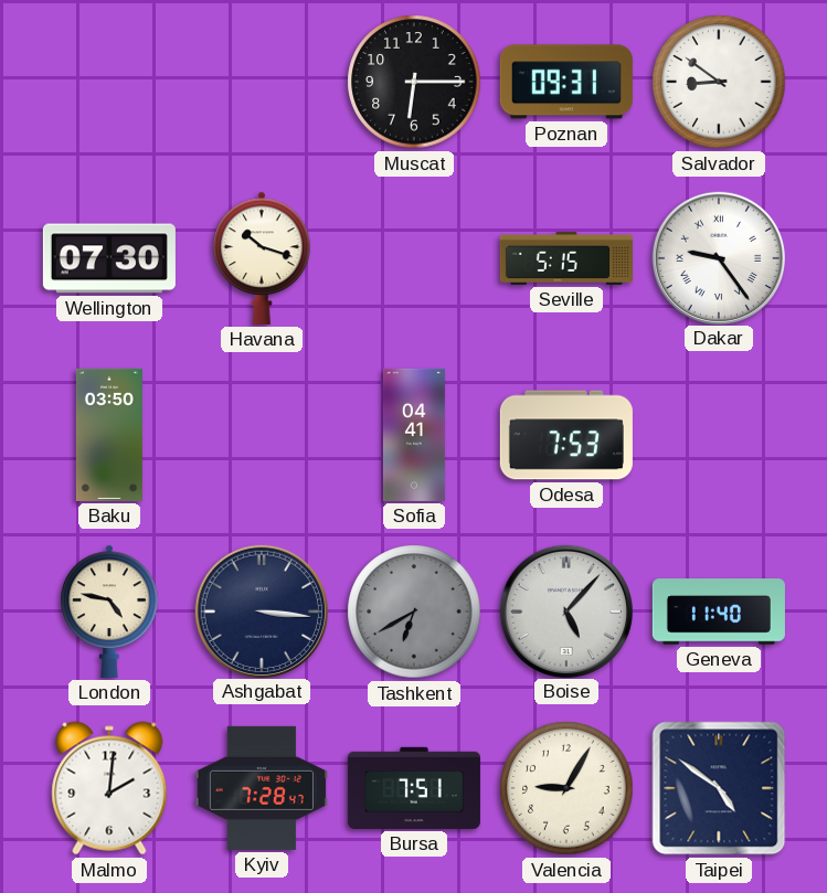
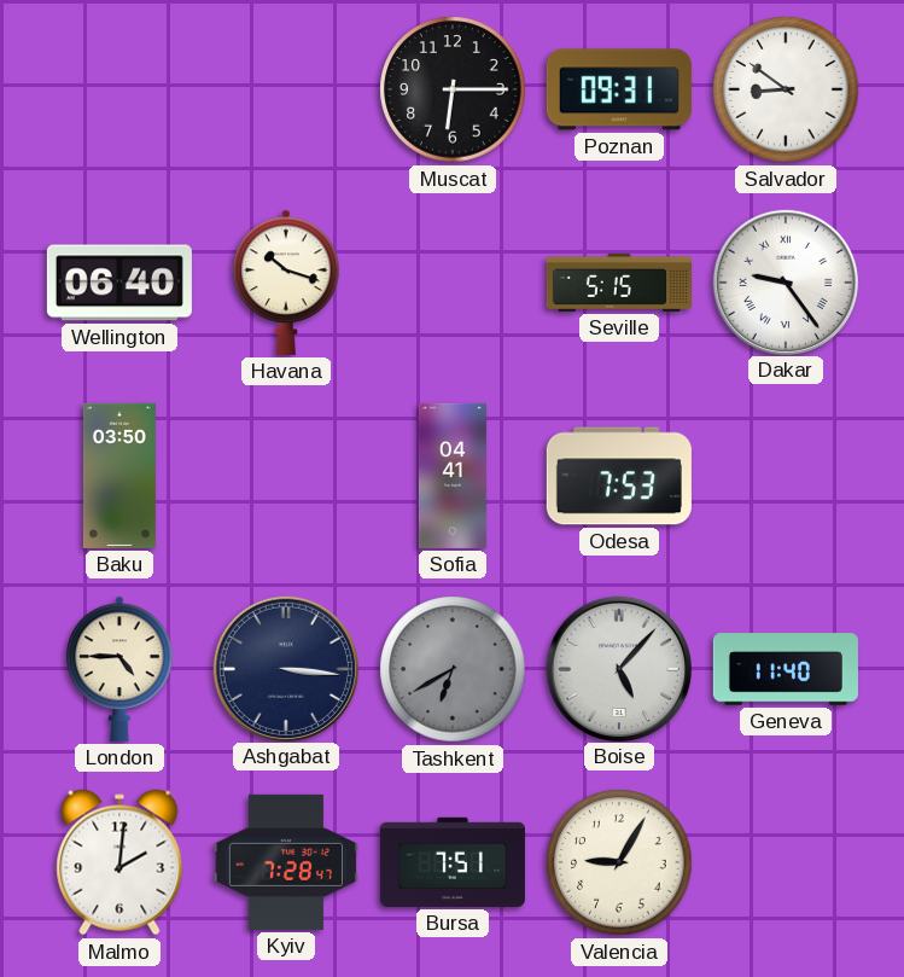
Wellington: 07:30 -> 06:40
London: 4:47 -> 4:45
Taipei: 4:51 -> none
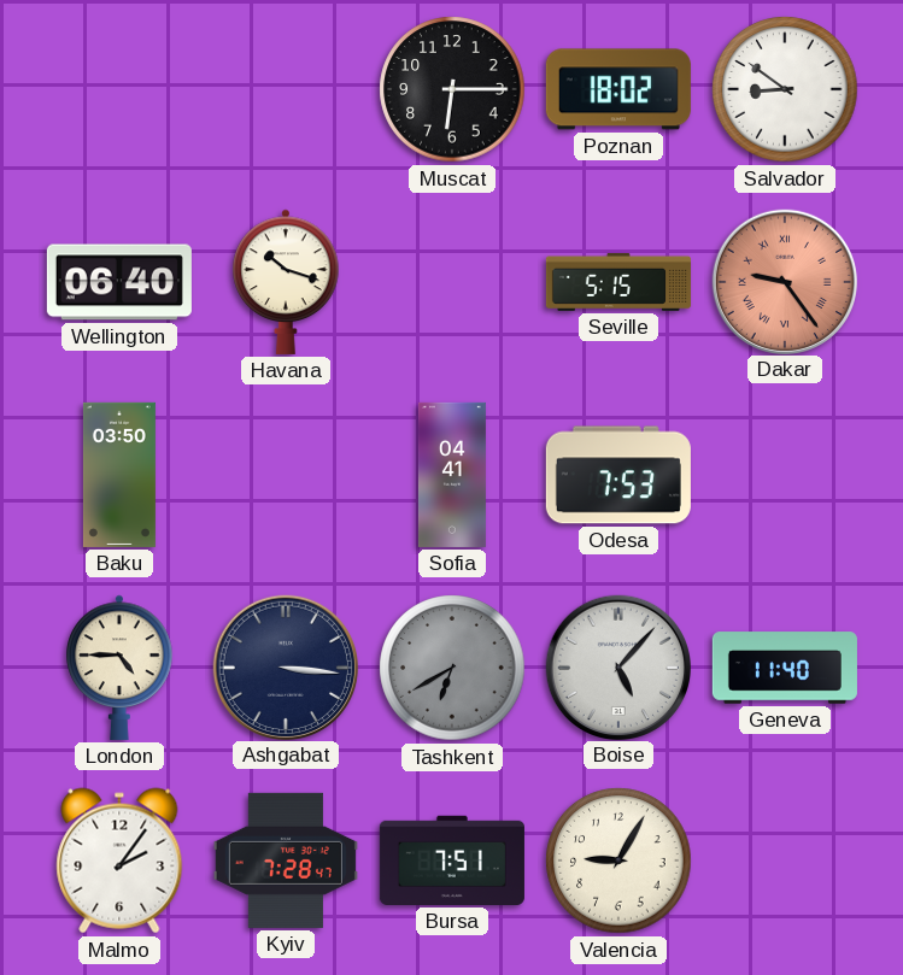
Poznan: 09:31 -> 18:02
Dakar dial: white -> salmon
Malmo: 2:01 -> 2:06
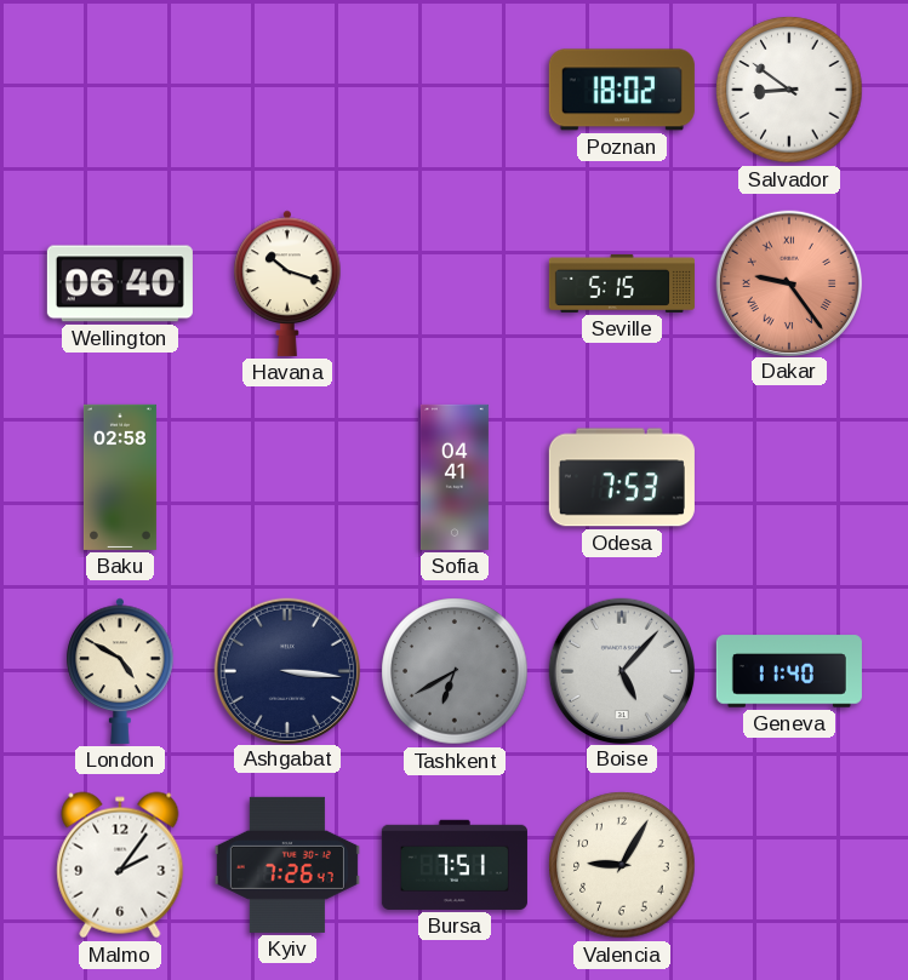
Muscat: 6:15 -> none
Baku: 03:50 -> 02:58
London: 4:45 -> 4:50
Kyiv: 7:28 -> 7:26
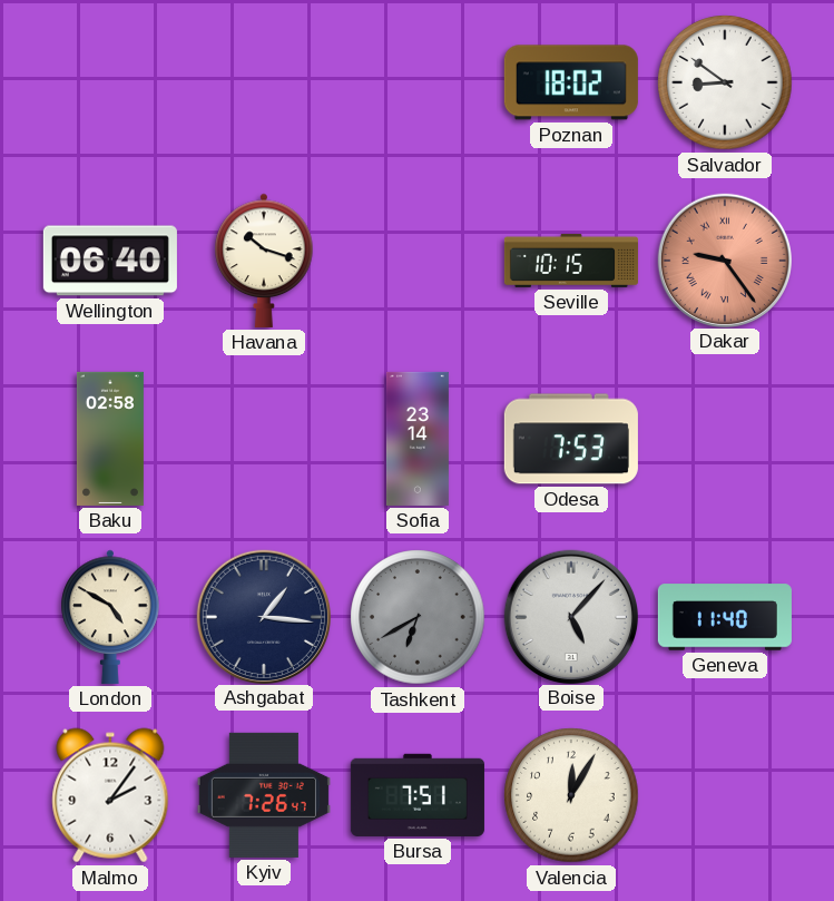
Seville: 5:15 -> 10:15
Sofia: 04:41 -> 23:14
Ashgabat: 3:16 -> 1:16
Valencia: 9:05 -> 12:05
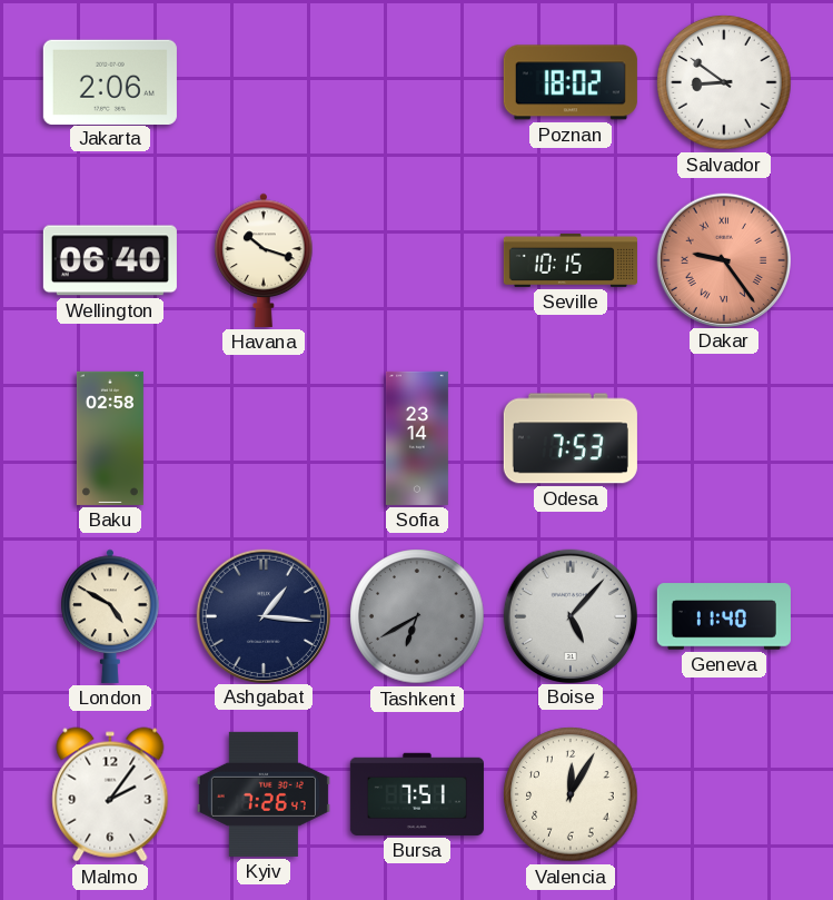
Jakarta: none -> 2:06
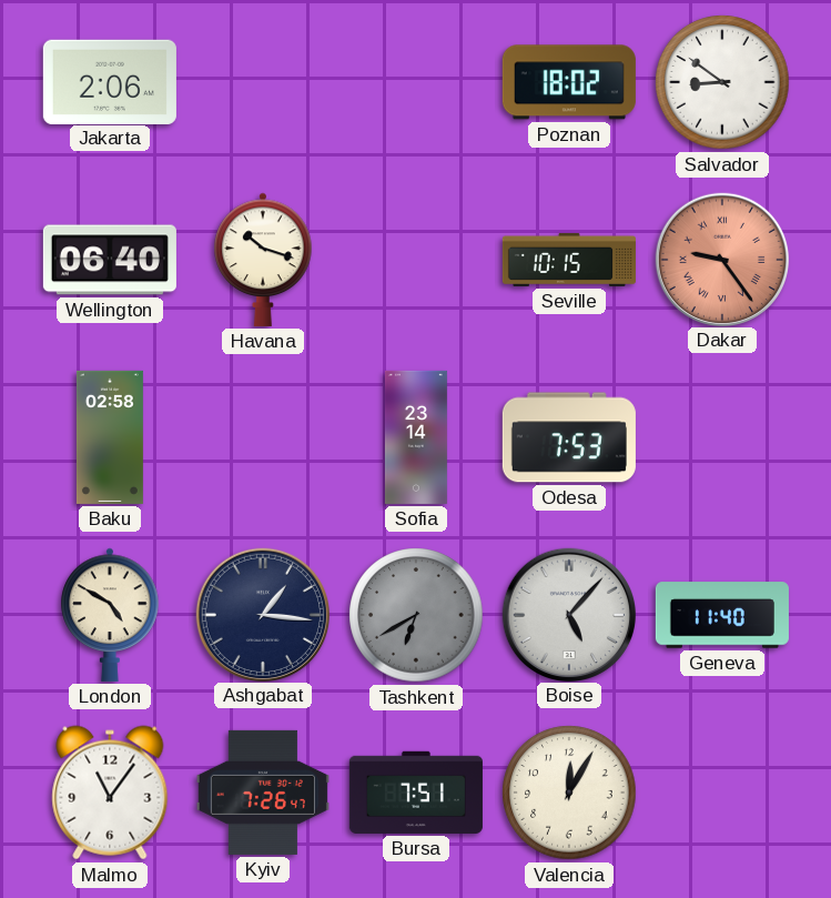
Malmo: 2:06 -> 11:06
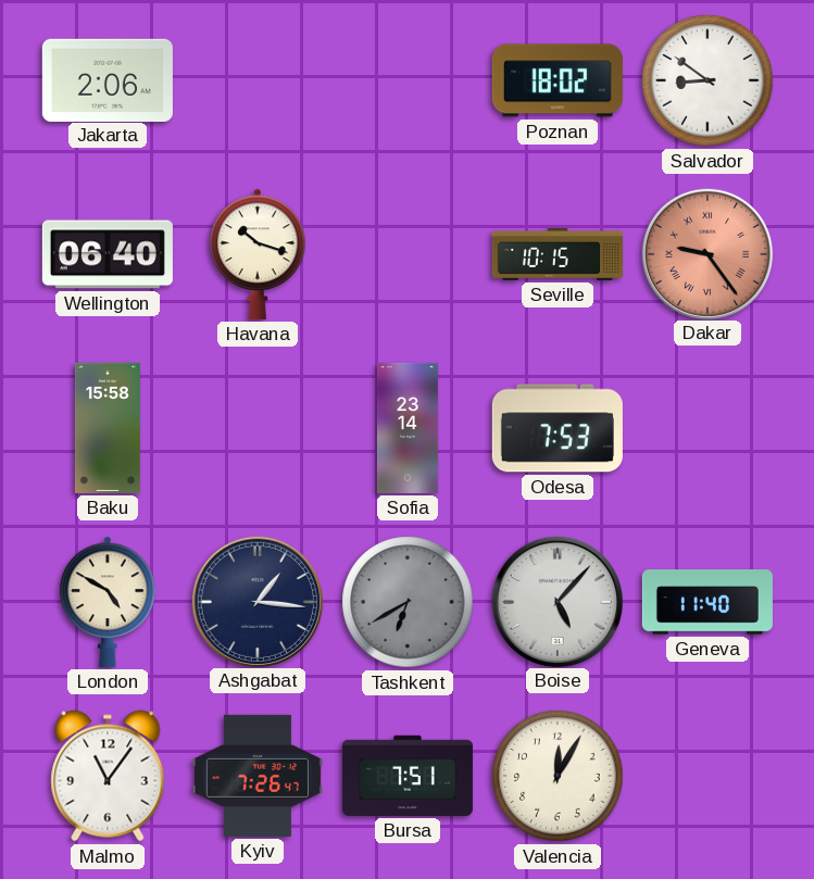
Baku: 02:58 -> 15:58
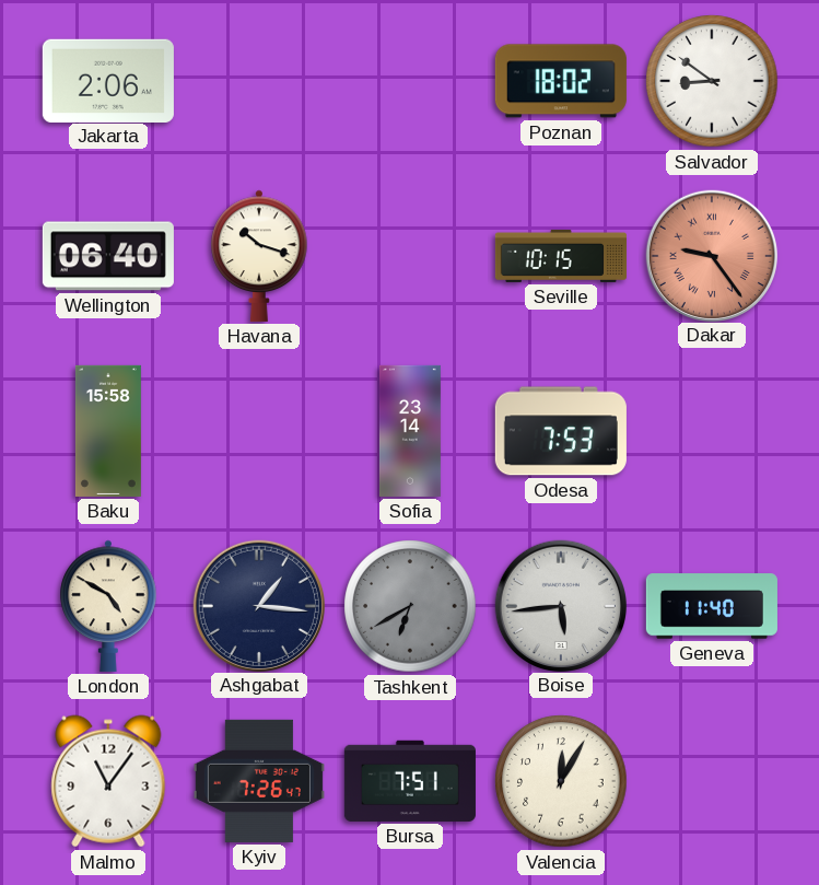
Boise: 5:07 -> 5:44
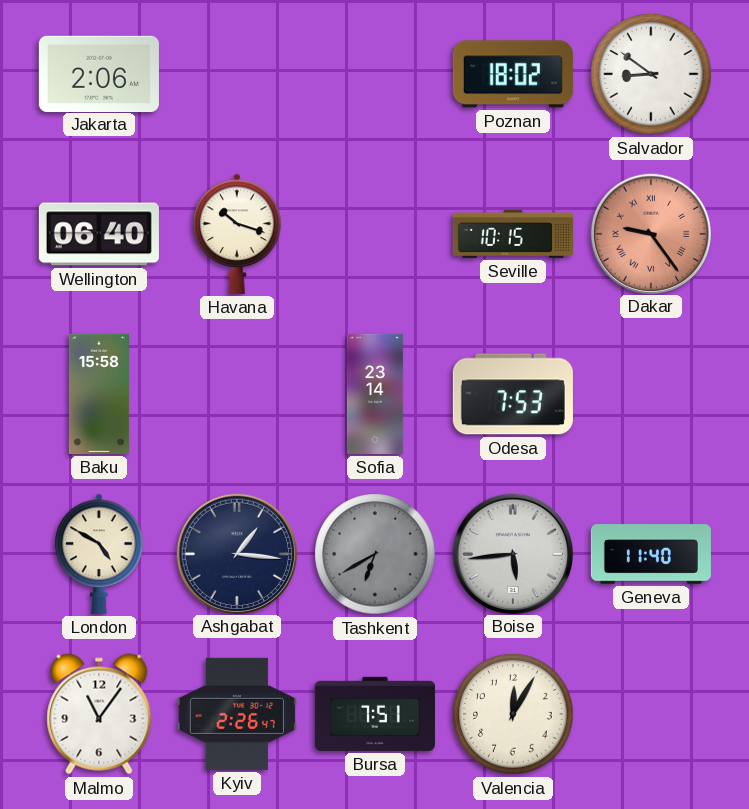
Kyiv: 7:26 -> 2:26
